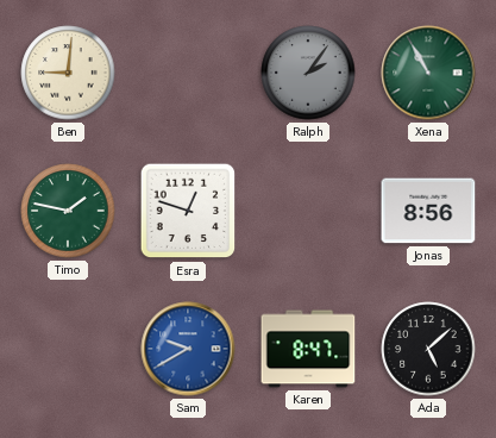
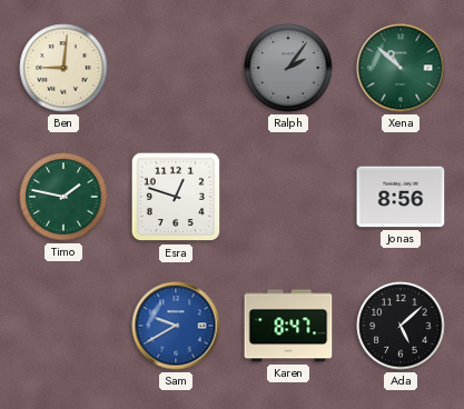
Xena: 10:55 -> 10:52
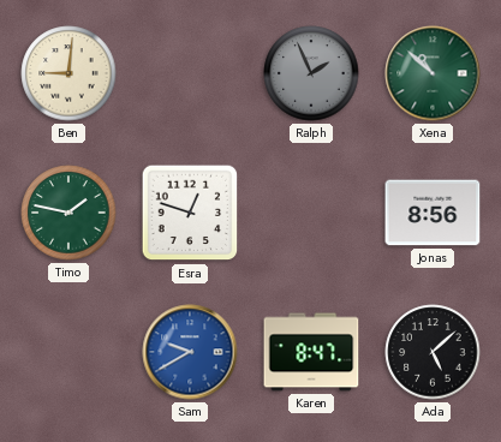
Ralph: 2:06 -> 1:56
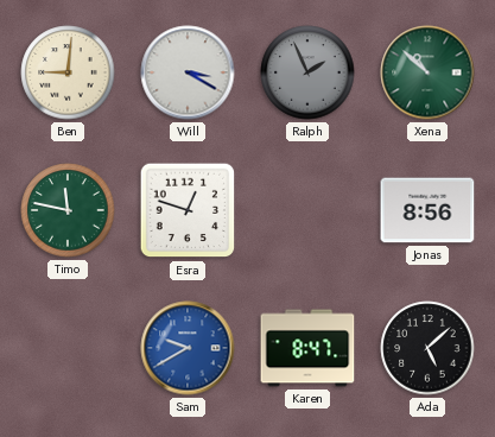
Will: none -> 3:20
Timo: 1:47 -> 11:47
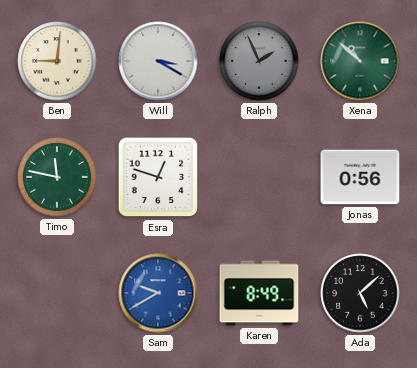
Jonas: 8:56 -> 0:56
Karen: 8:47 -> 8:49
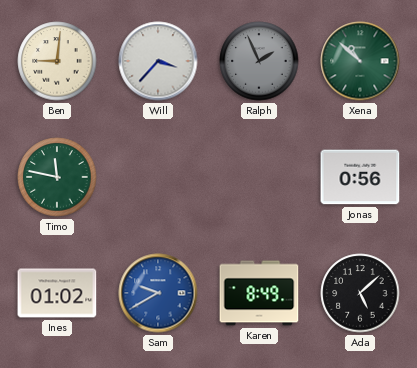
Will: 3:20 -> 3:37
Esra: 12:48 -> none
Ines: none -> 01:02
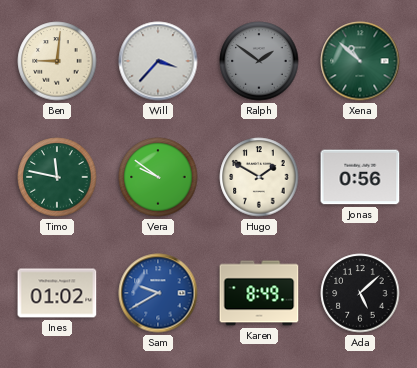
Ralph: 1:56 -> 1:51
Vera: none -> 9:51
Hugo: none -> 1:50
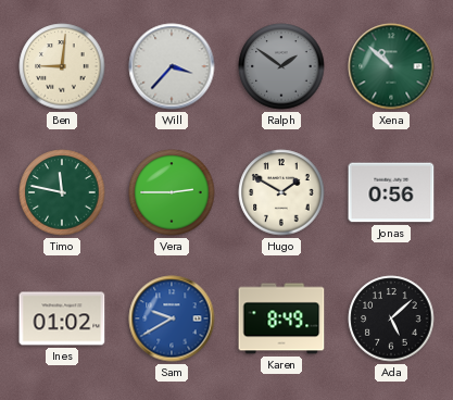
Vera: 9:51 -> 2:45
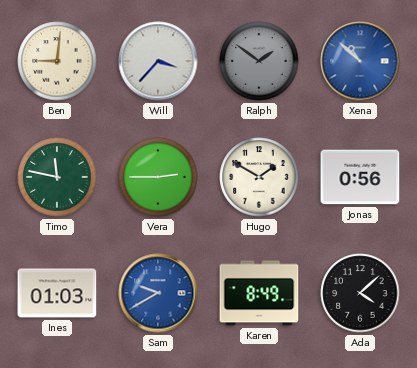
Xena dial: green -> blue
Ines: 01:02 -> 01:03
Ada: 5:08 -> 4:08
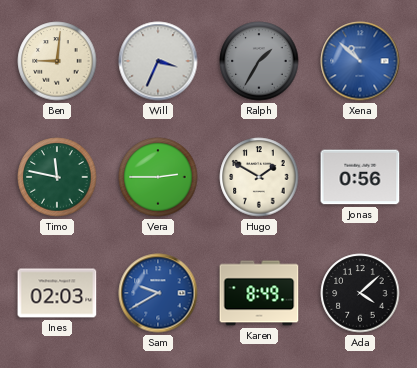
Will: 3:37 -> 3:34
Ralph: 1:51 -> 1:35
Ines: 01:03 -> 02:03
